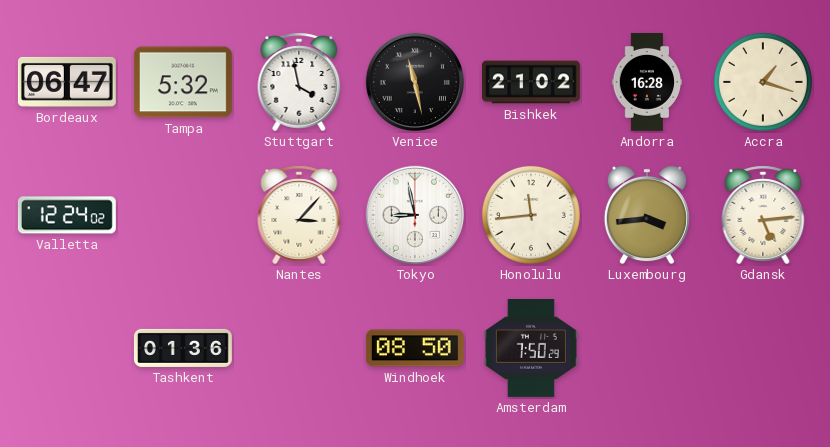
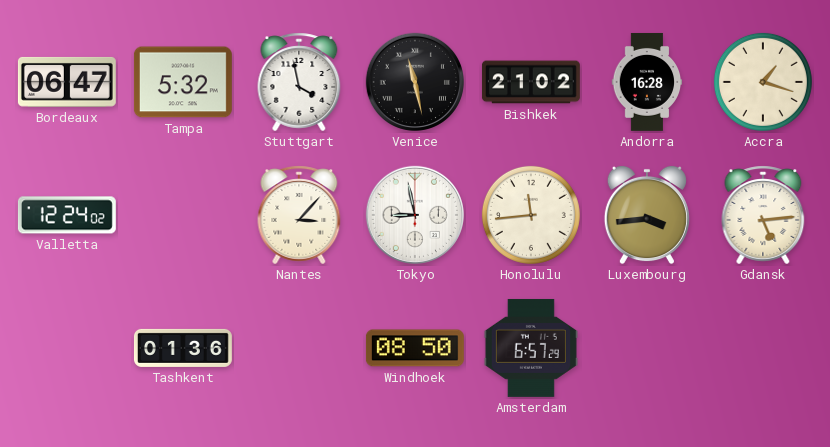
Amsterdam: 7:50 -> 6:57
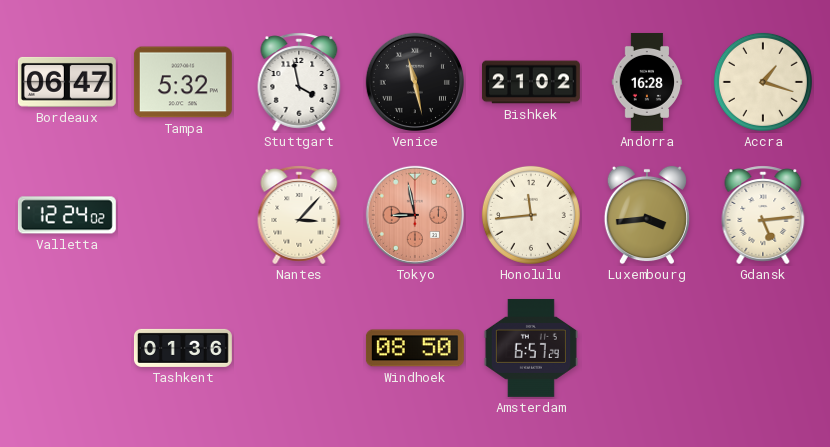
Tokyo dial: white -> salmon
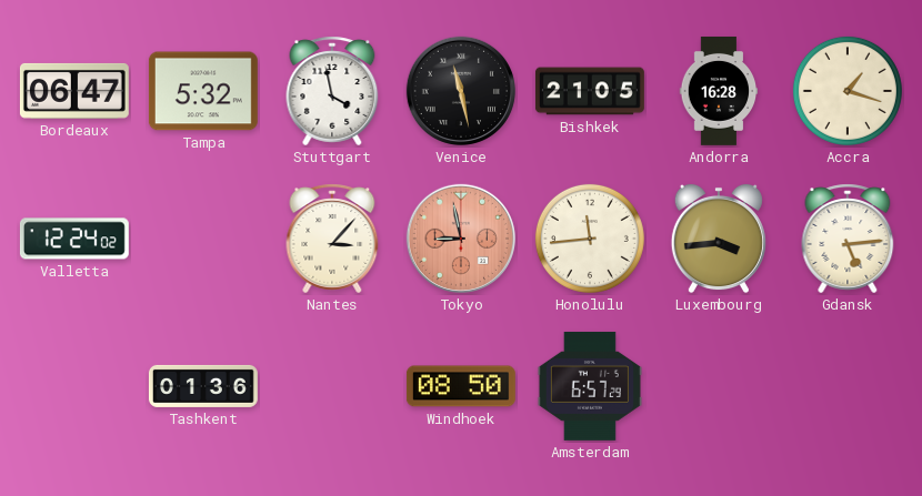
Bishkek: 21:02 -> 21:05
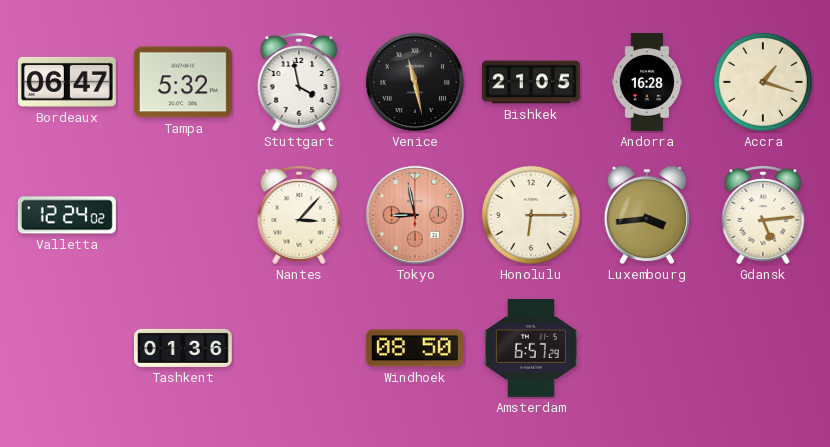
Honolulu: 11:44 -> 6:15
